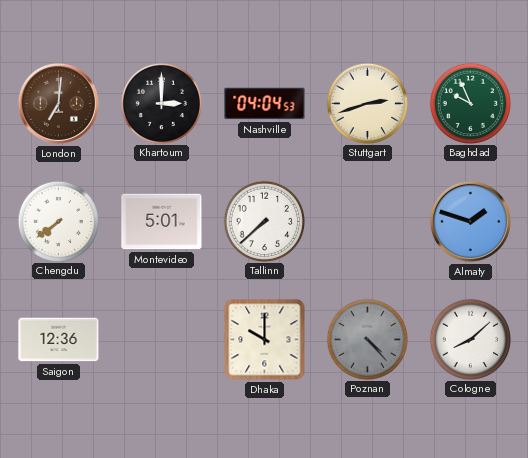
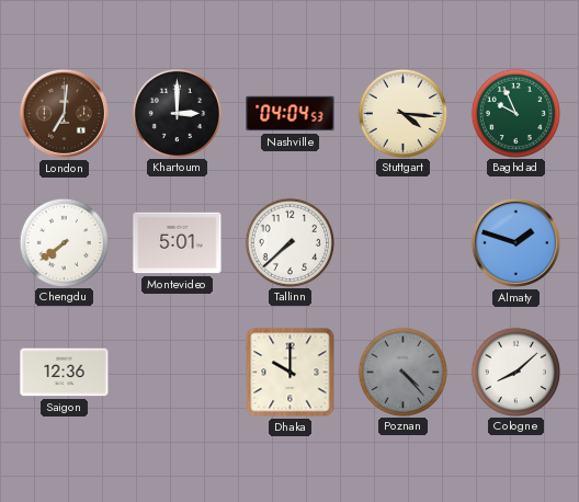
Stuttgart: 2:42 -> 4:16
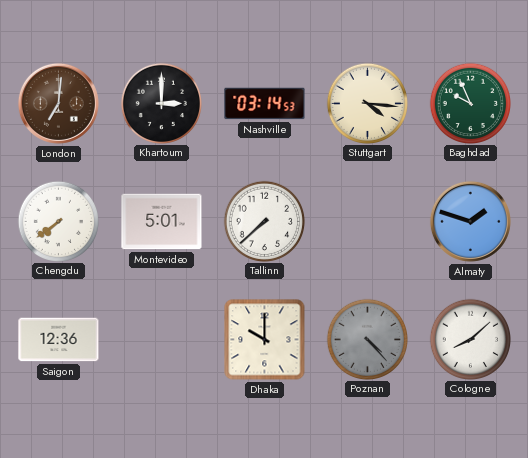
Nashville: 04:04 -> 03:14
